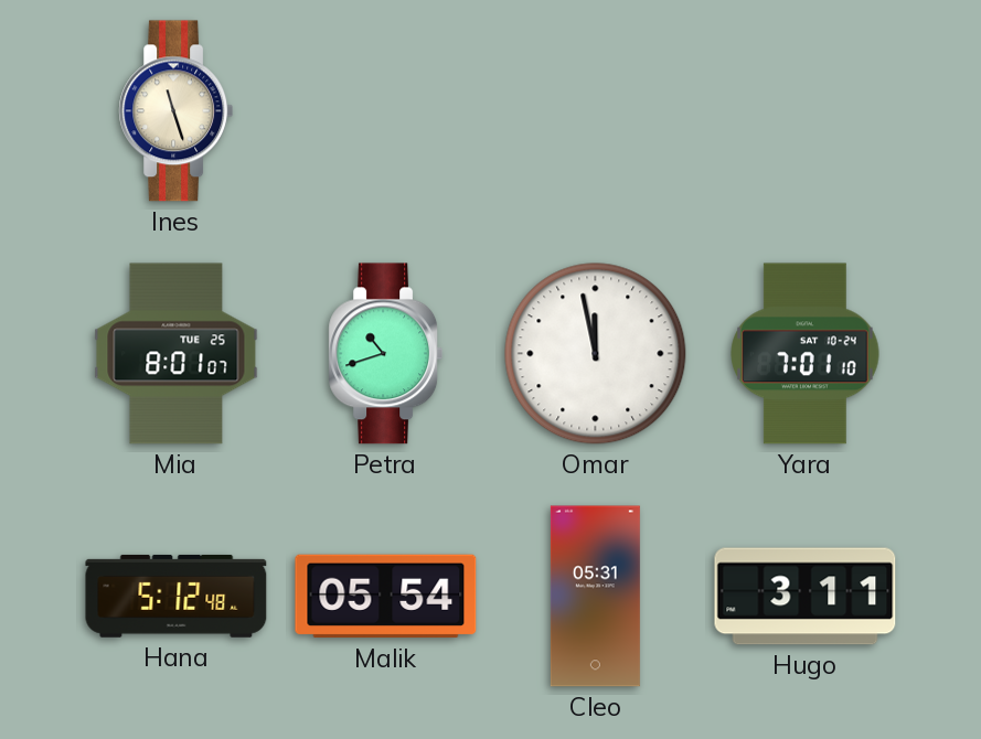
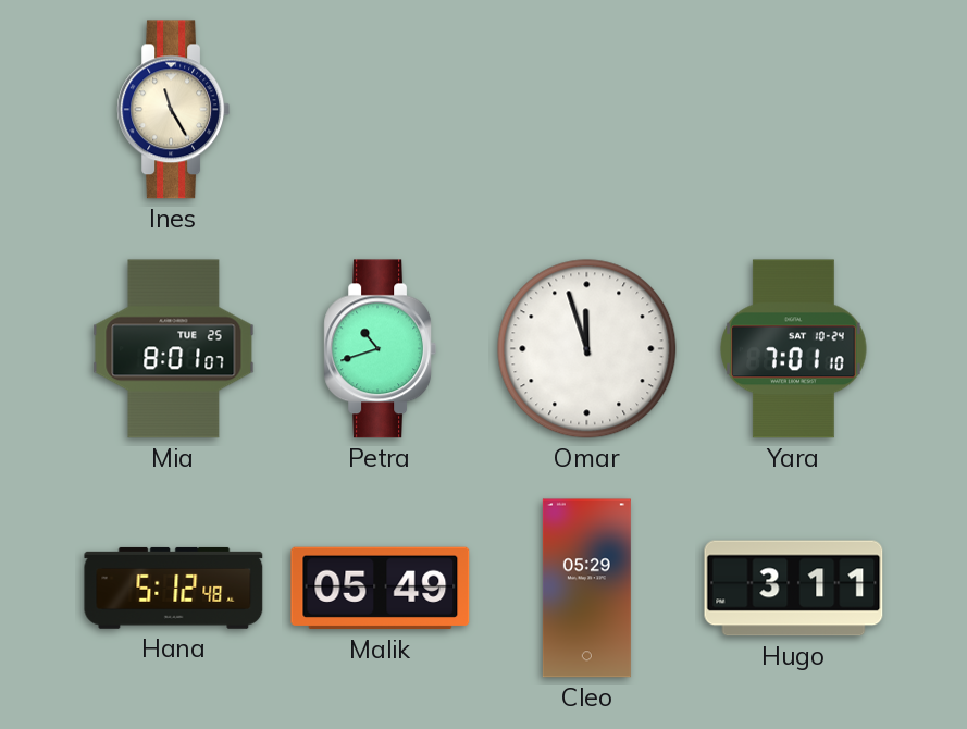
Ines: 11:27 -> 11:25
Omar: 11:58 -> 11:57
Malik: 05:54 -> 05:49
Cleo: 05:31 -> 05:29
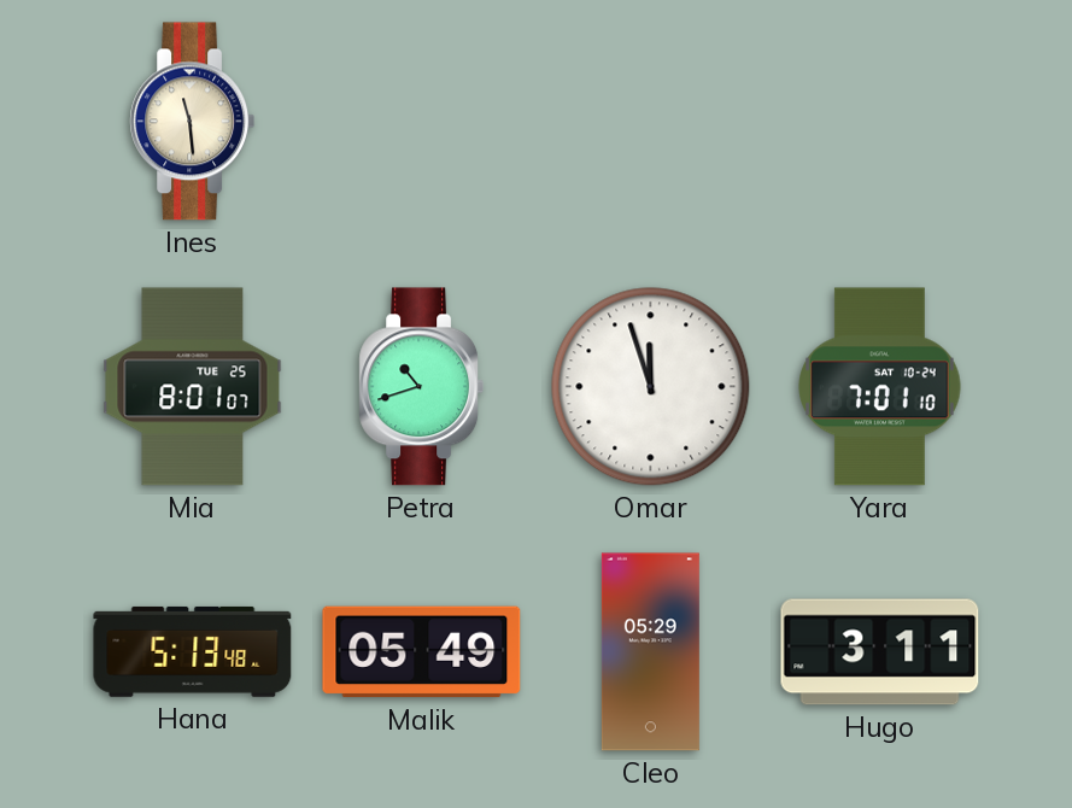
Ines: 11:25 -> 11:29
Hana: 5:12 -> 5:13
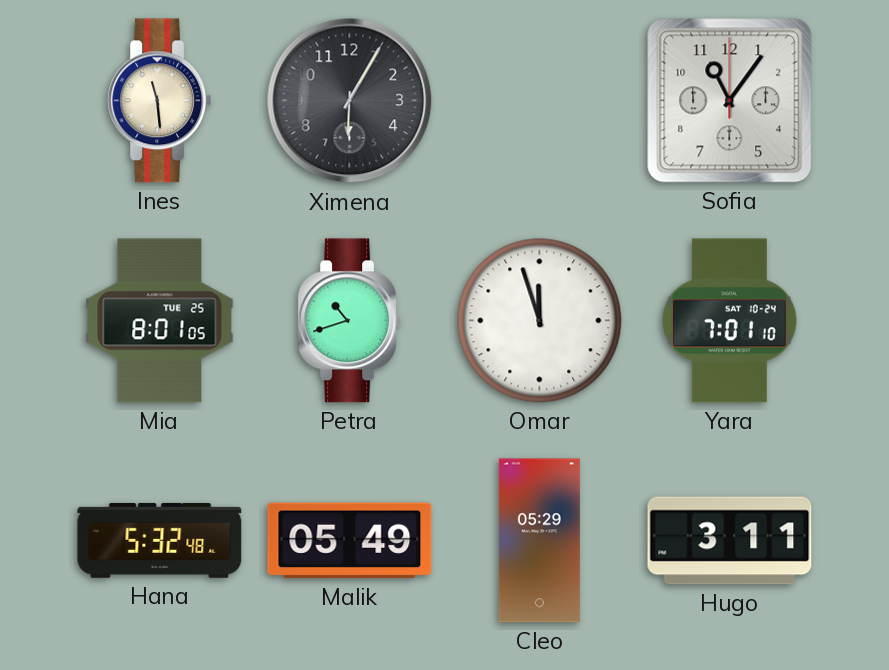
Ximena: none -> 6:05
Sofia: none -> 11:06
Mia: 8:01:07 -> 8:01:05
Hana: 5:13 -> 5:32
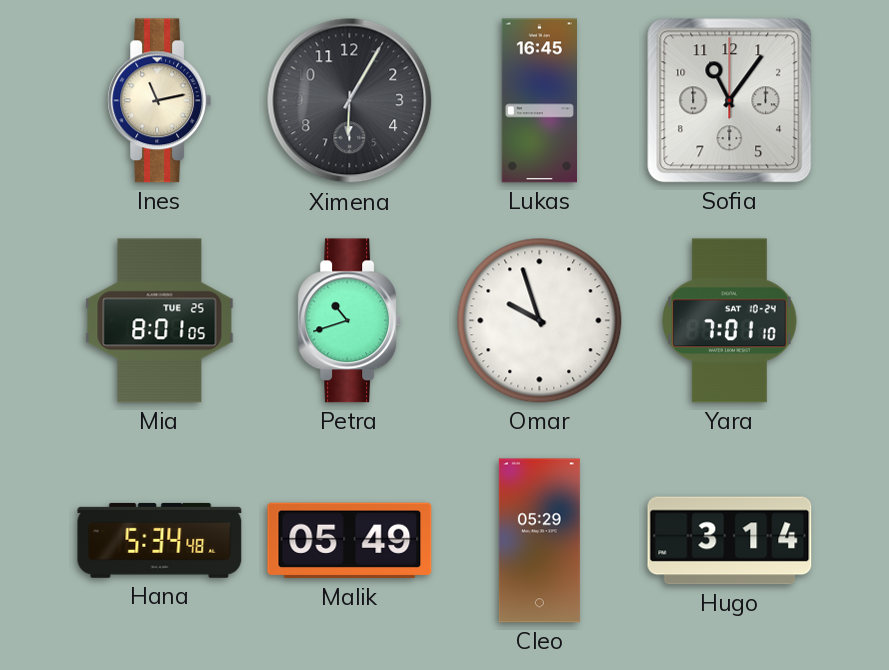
Ines: 11:29 -> 11:13
Lukas: none -> 16:45
Omar: 11:57 -> 9:57
Hana: 5:32 -> 5:34
Hugo: 3:11 -> 3:14
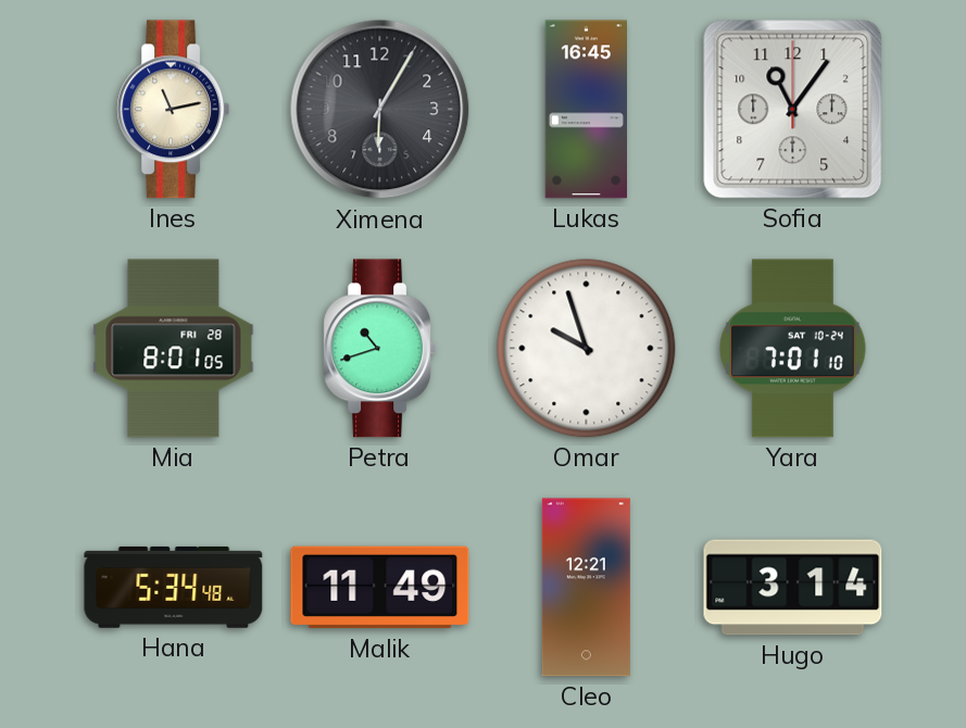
Mia date: TUE 25 -> FRI 28
Malik: 05:49 -> 11:49
Cleo: 05:29 -> 12:21
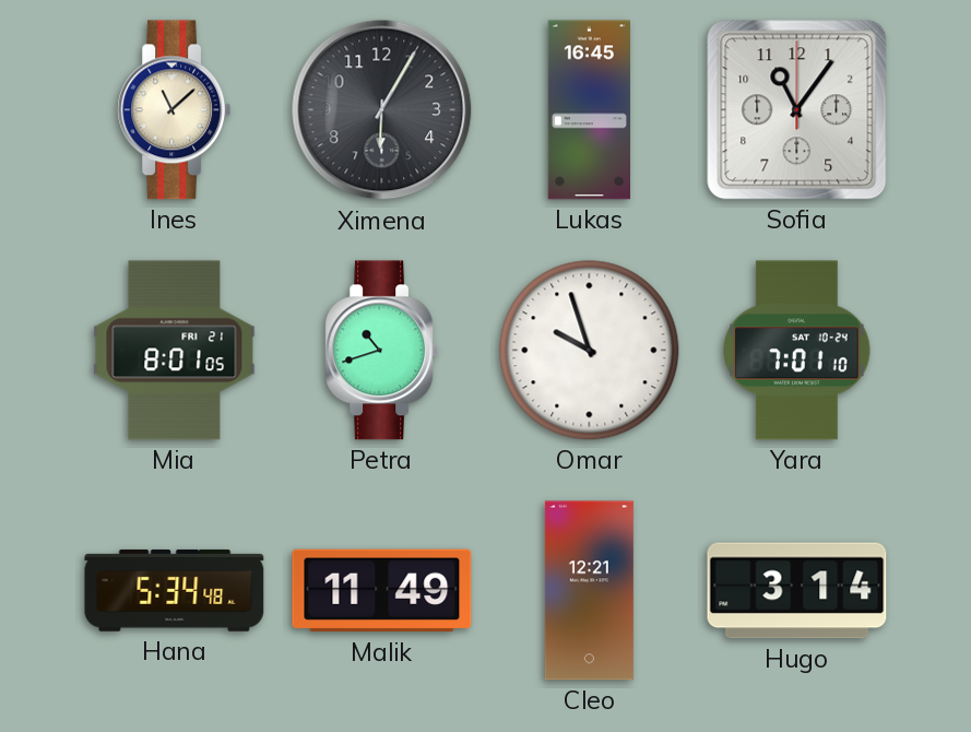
Ines: 11:13 -> 11:08
Mia date: FRI 28 -> FRI 21
